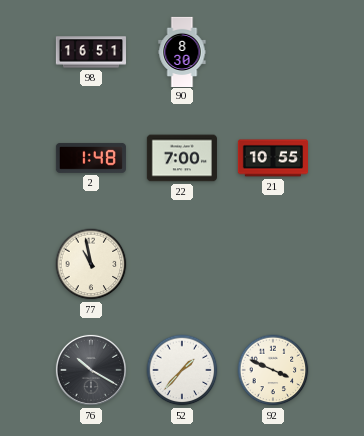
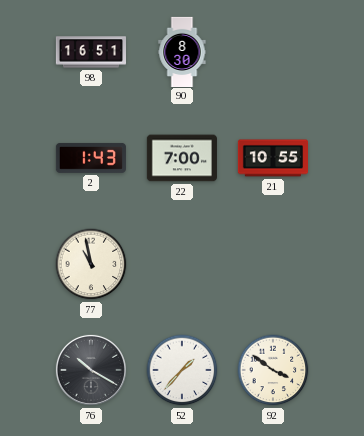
2: 1:48 -> 1:43
92: 3:49 -> 3:51
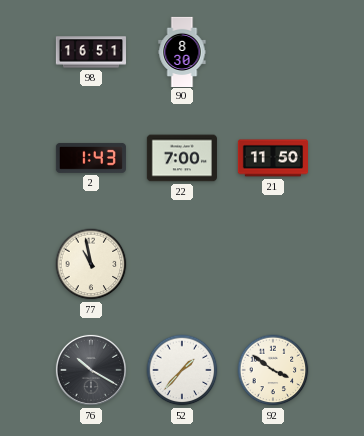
21: 10:55 -> 11:50
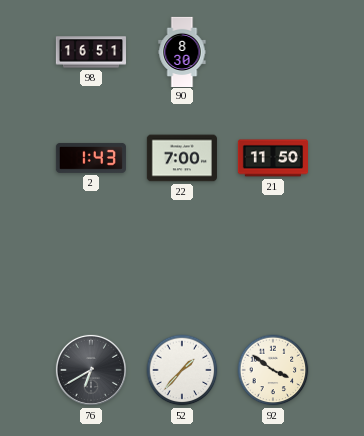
77: 10:58 -> none
76: 10:20 -> 6:40
